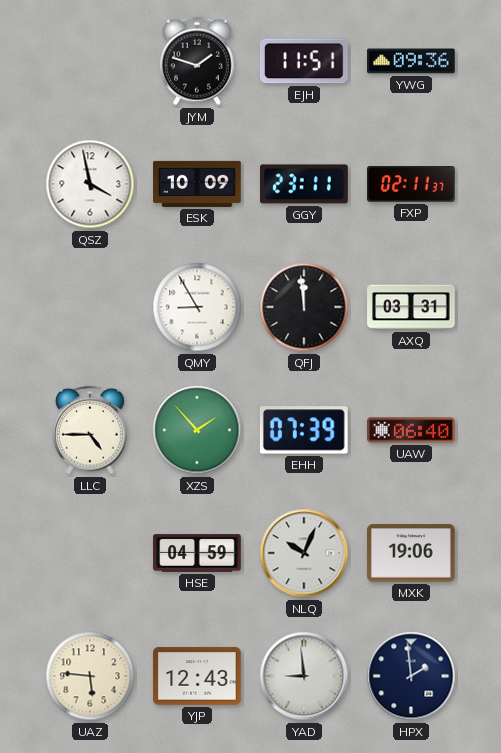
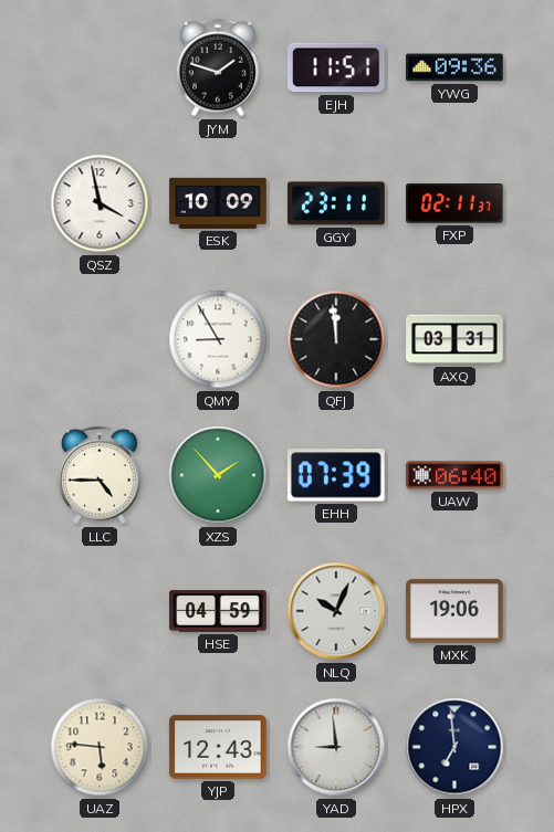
HPX: 1:59 -> 6:59
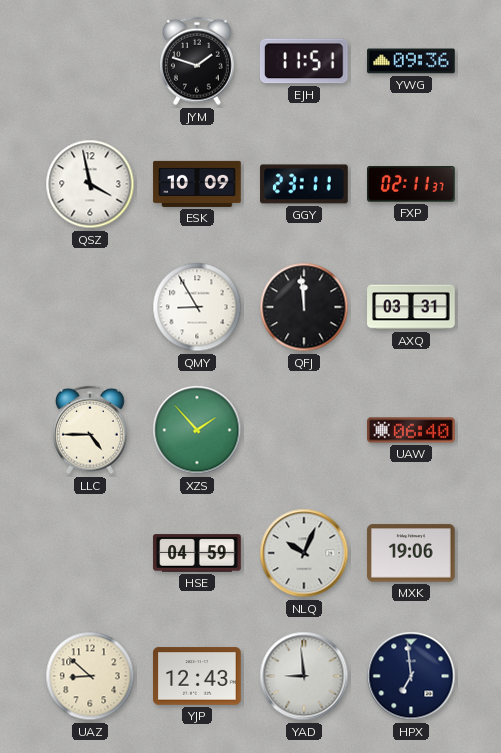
EHH: 07:39 -> none
UAZ: 5:46 -> 8:52
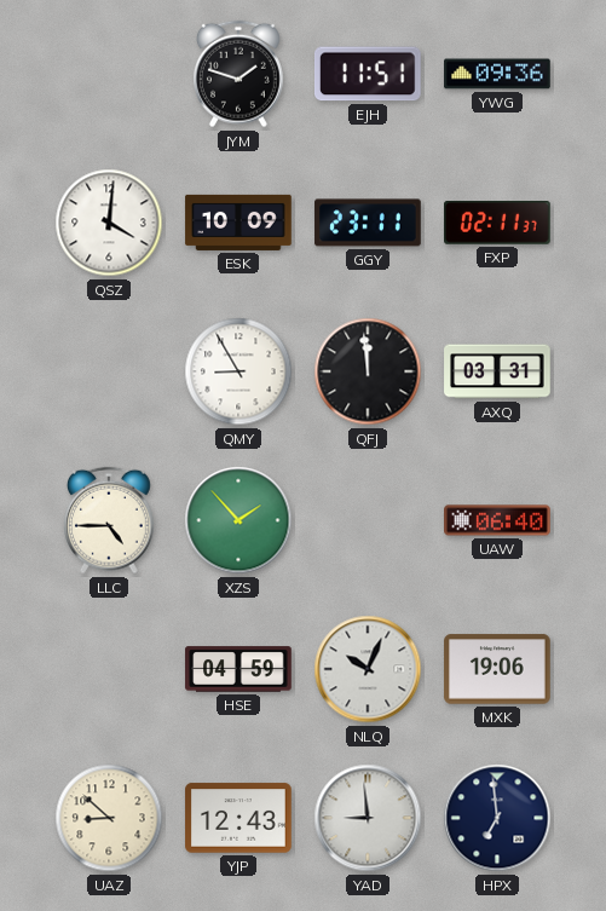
QSZ: 3:58 -> 4:01
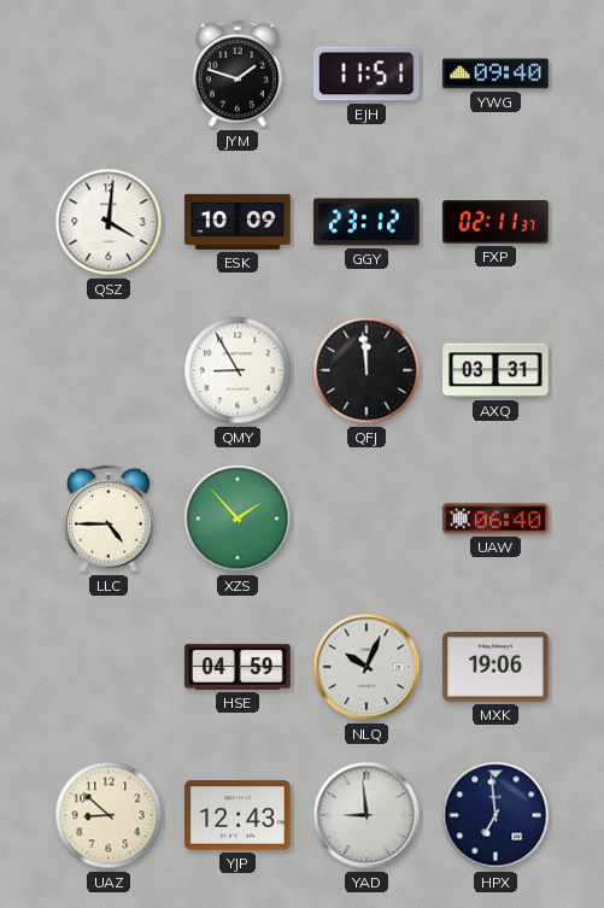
YWG: 09:36 -> 09:40
GGY: 23:11 -> 23:12
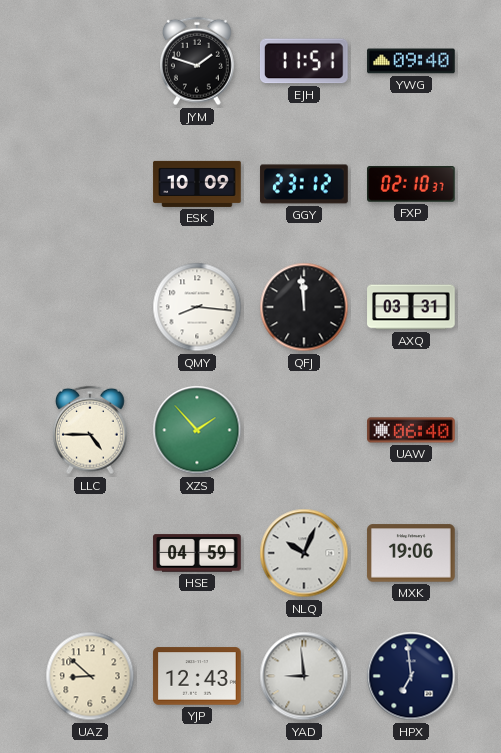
QSZ: 4:01 -> none
FXP: 02:11 -> 02:10
QMY: 8:55 -> 8:16
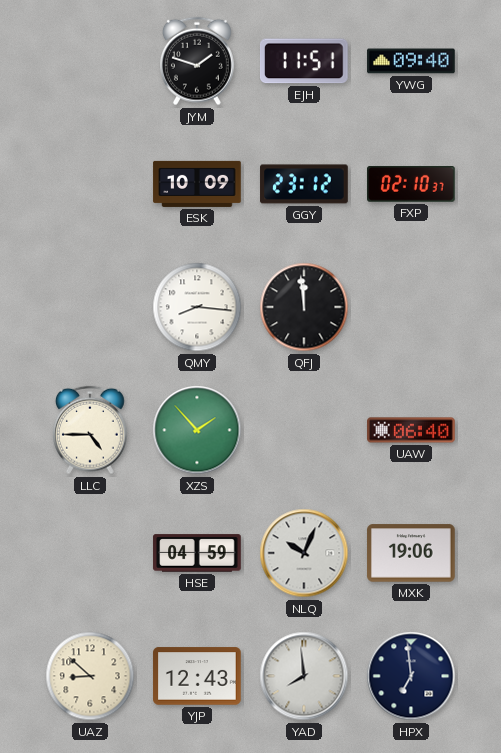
AXQ: 03:31 -> none
YAD: 8:59 -> 7:59
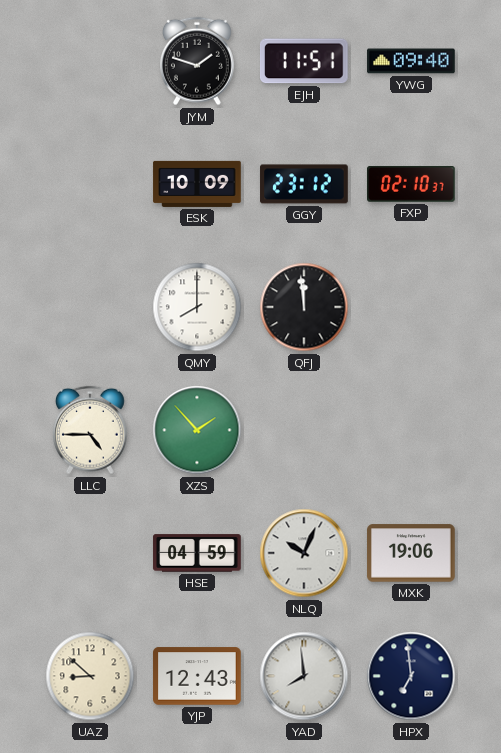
QMY: 8:16 -> 8:00
UAW: 06:40 -> none
